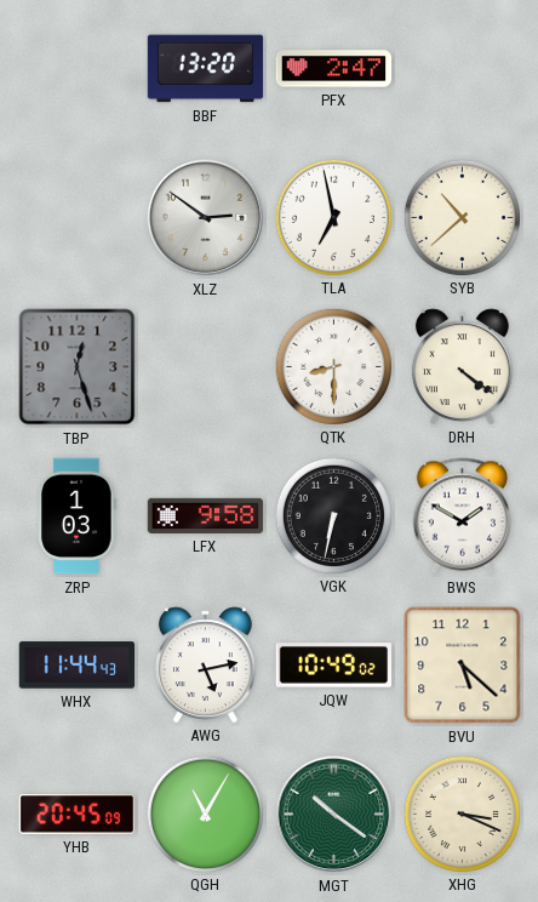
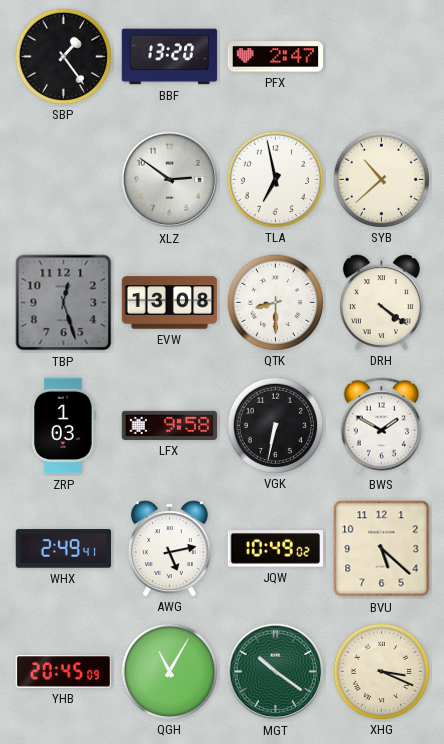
SBP: none -> 1:24
EVW: none -> 13:08
WHX: 11:44 -> 2:49
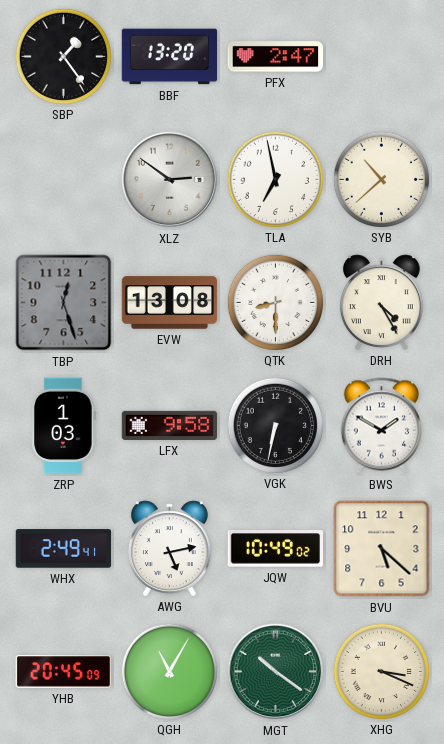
DRH: 4:21 -> 4:25
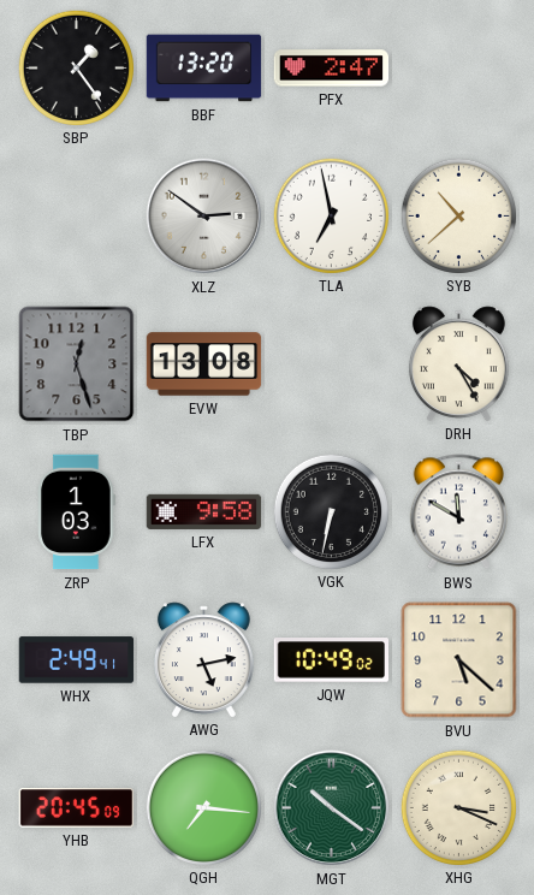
QTK: 8:30 -> none
BWS: 1:50 -> 11:50
QGH: 11:05 -> 7:16
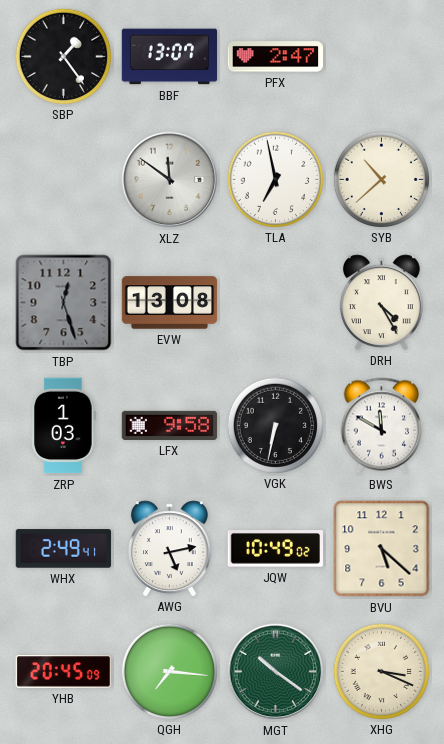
BBF: 13:20 -> 13:07
XLZ: 2:51 -> 11:51
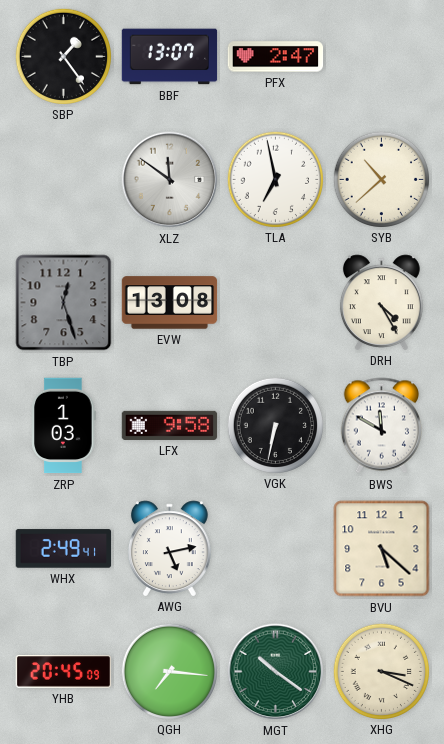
JQW: 10:49 -> none
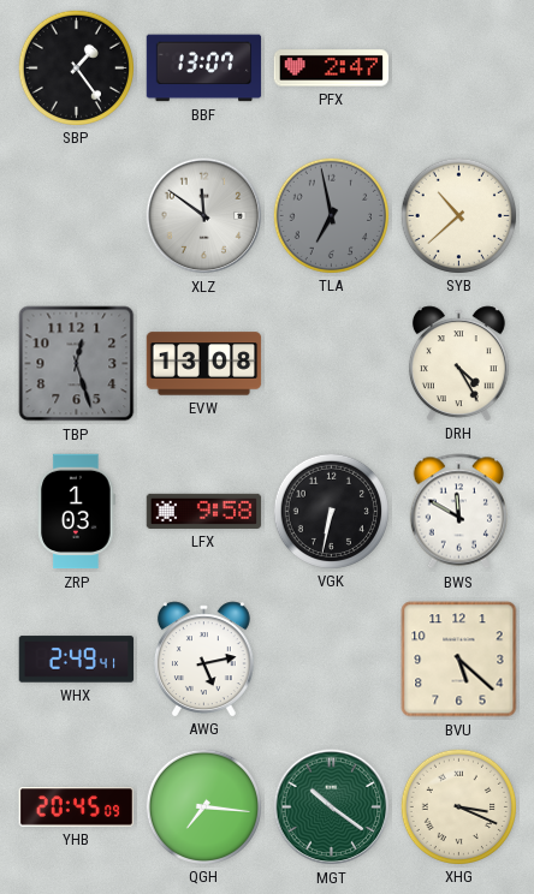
TLA dial: white -> grey
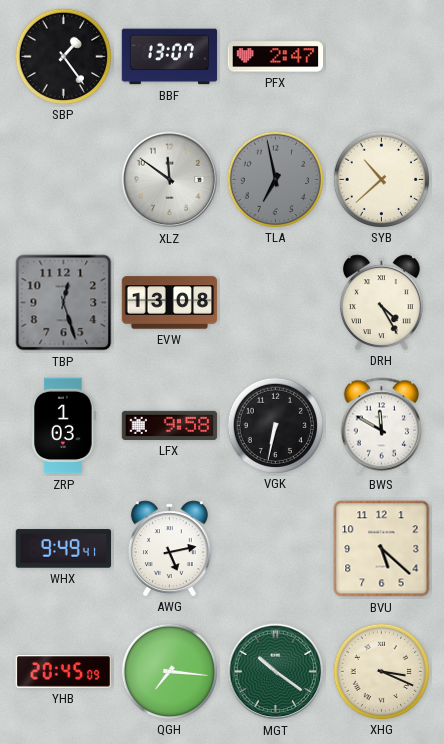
WHX: 2:49 -> 9:49
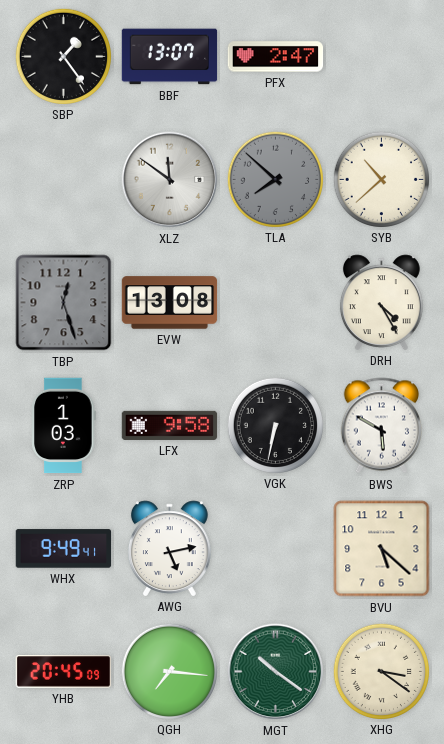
TLA: 6:58 -> 7:52
BWS: 11:50 -> 5:50
XHG: 3:19 -> 3:21
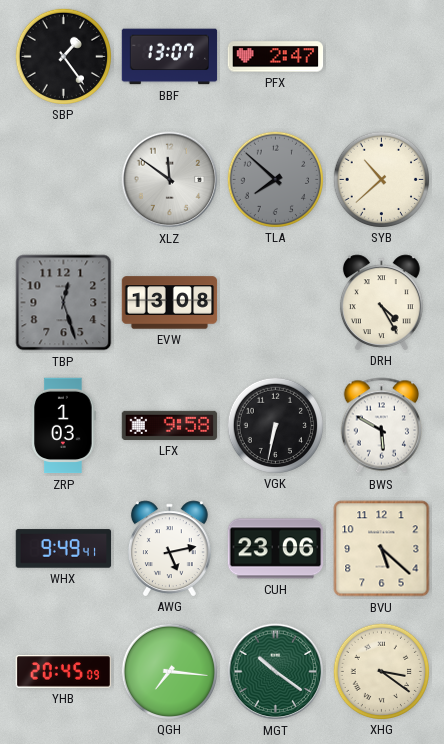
CUH: none -> 23:06
